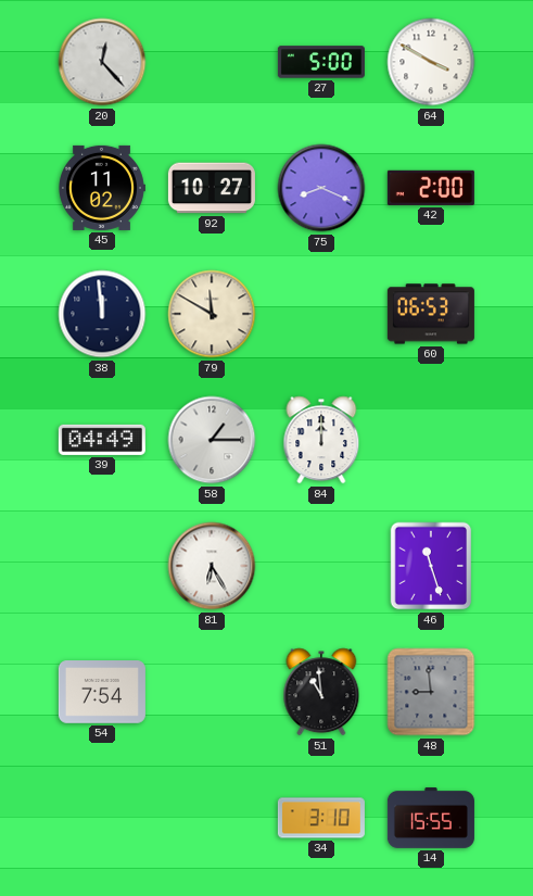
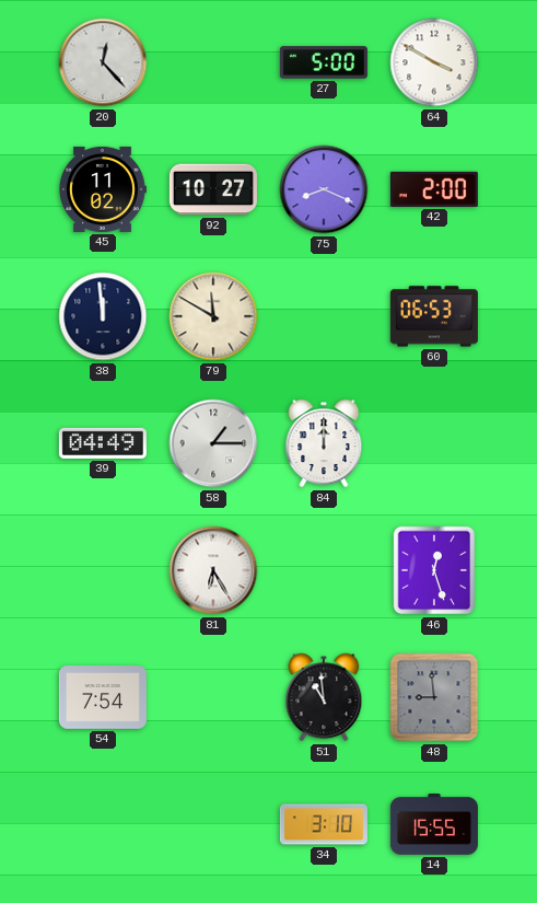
46: 11:27 -> 12:27
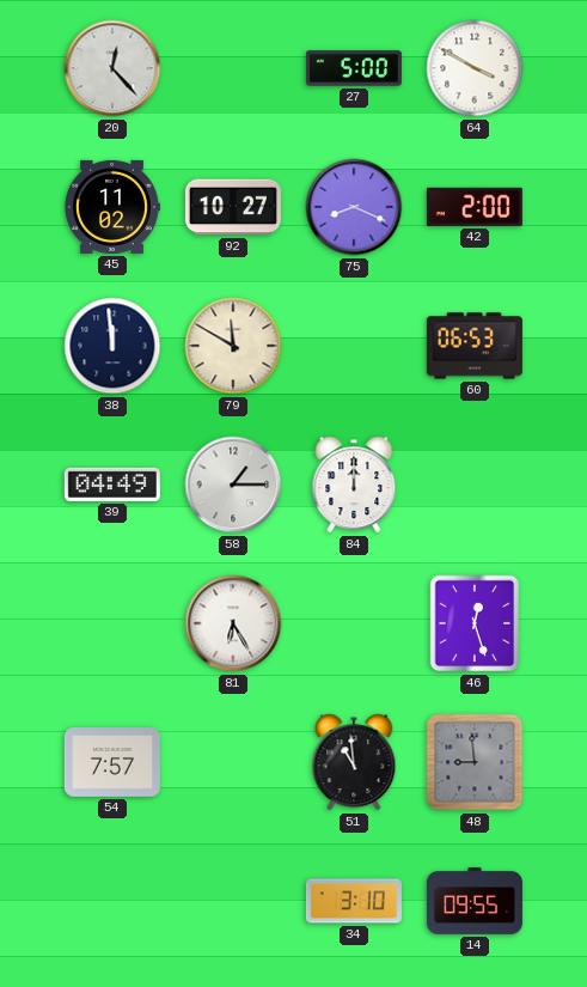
54: 7:54 -> 7:57
14: 15:55 -> 09:55
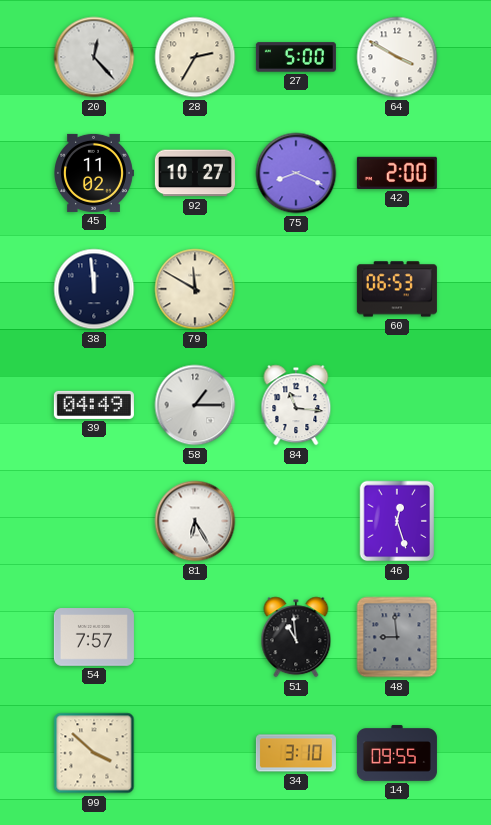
28: none -> 2:35
84: 12:00 -> 11:16
99: none -> 3:52
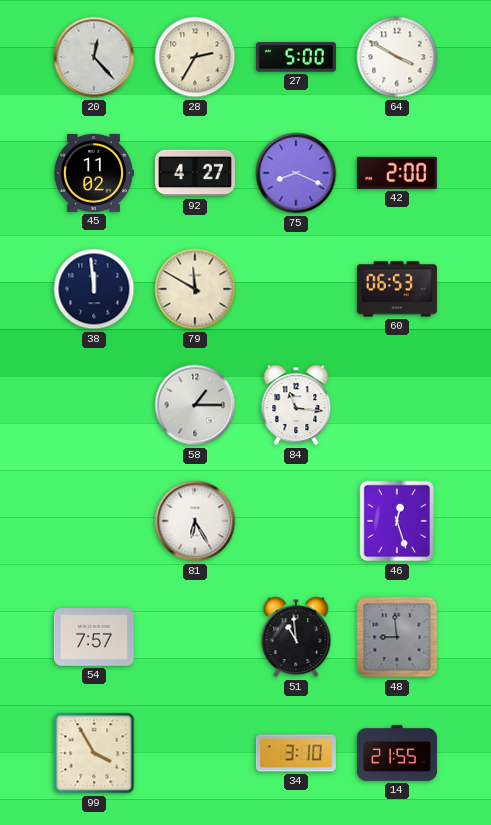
92: 10:27 -> 4:27
39: 04:49 -> none
99: 3:52 -> 3:55
14: 09:55 -> 21:55
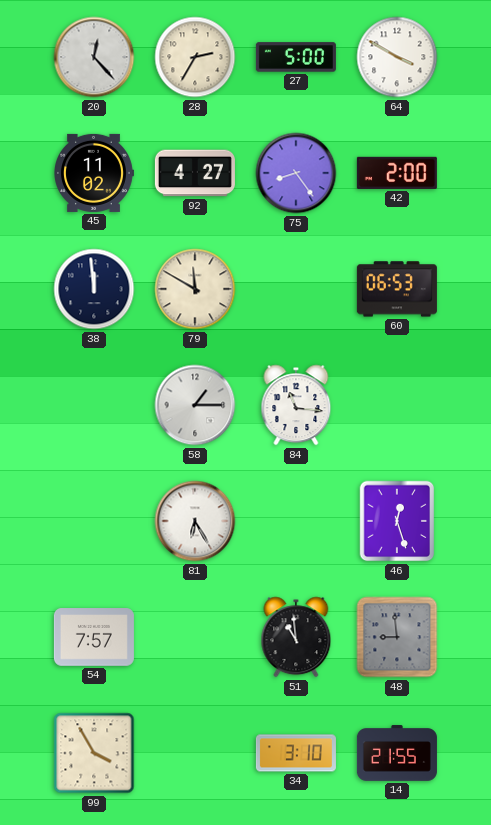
75: 8:19 -> 8:24
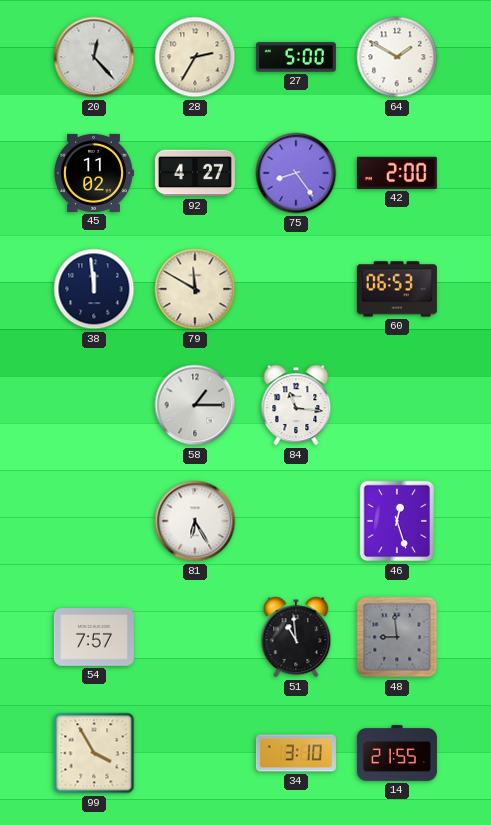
64: 3:50 -> 1:50
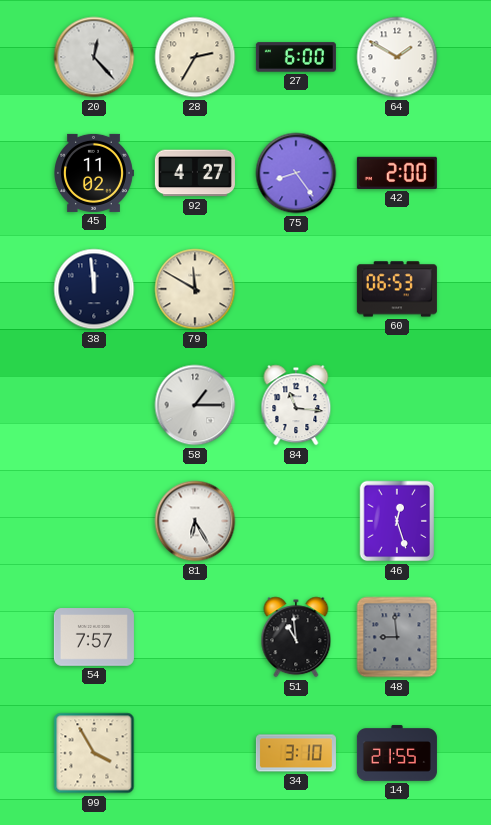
27: 5:00 -> 6:00
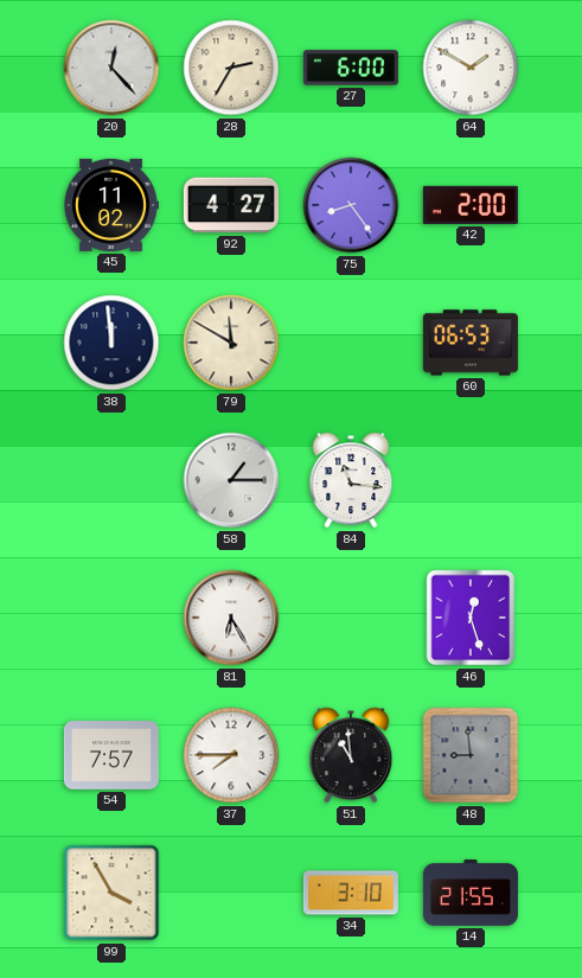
37: none -> 7:45
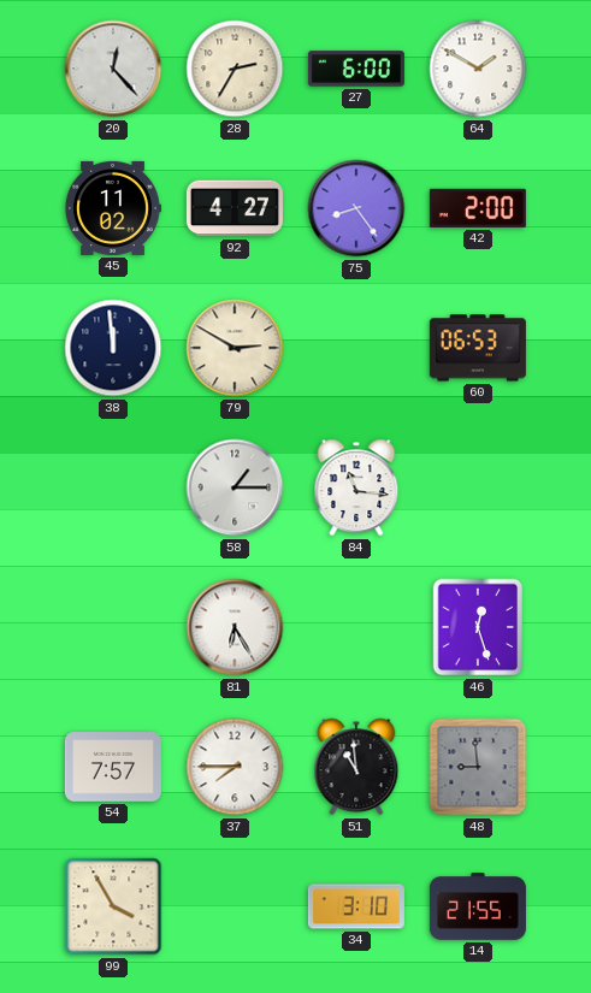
79: 11:50 -> 2:50
